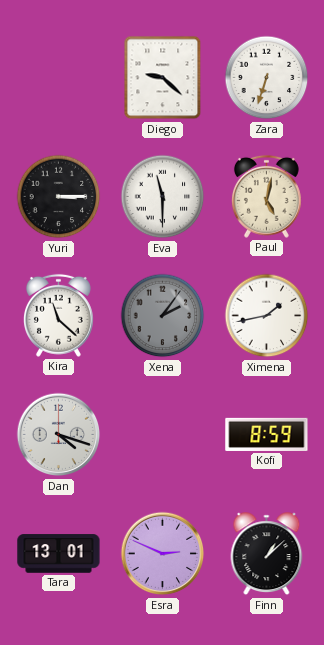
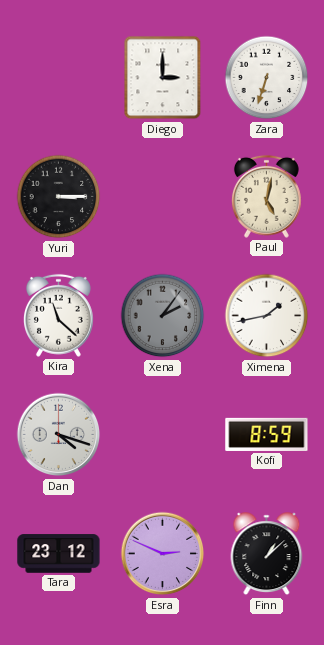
Diego: 9:22 -> 3:00
Eva: 11:30 -> none
Tara: 13:01 -> 23:12
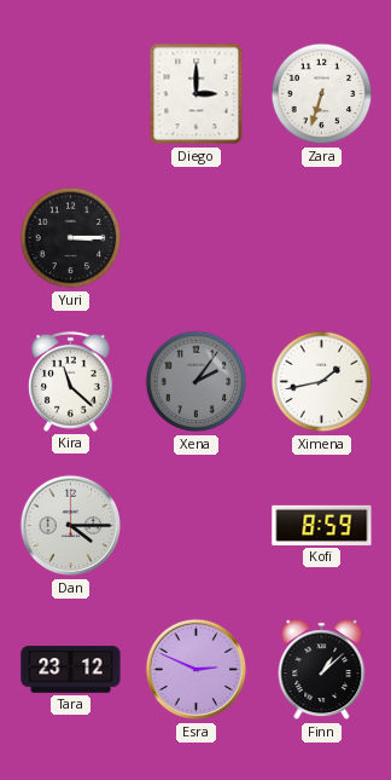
Paul: 5:02 -> none
Dan: 4:18 -> 4:15
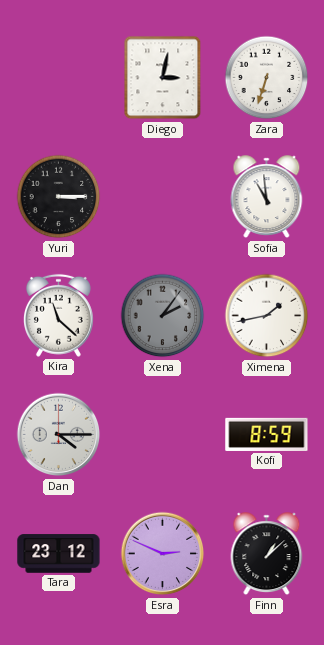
Diego: 3:00 -> 3:02
Sofia: none -> 10:59
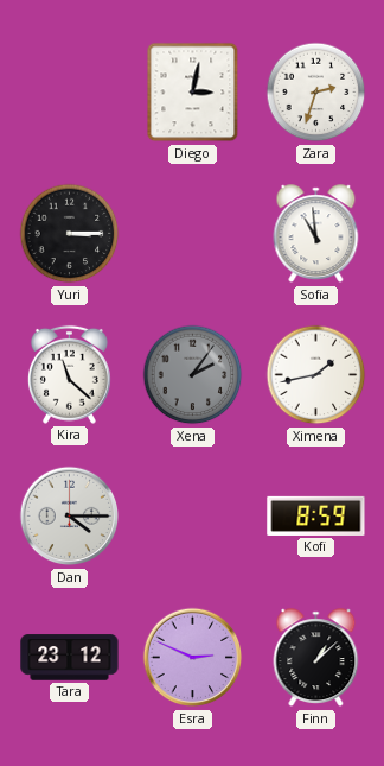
Zara: 6:33 -> 2:33
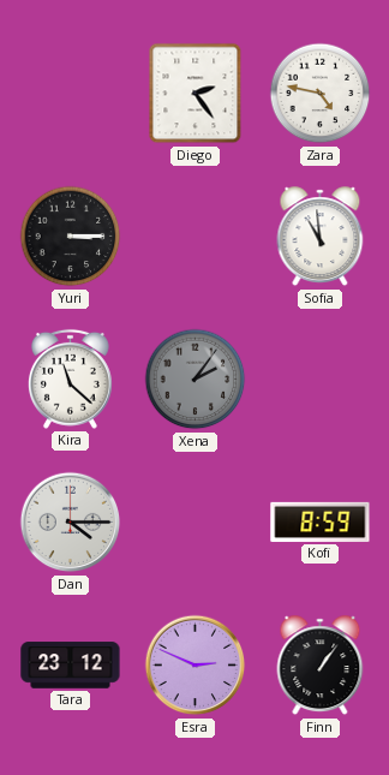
Diego: 3:02 -> 2:24
Zara: 2:33 -> 4:47
Ximena: 1:43 -> none
Finn: 1:08 -> 1:06
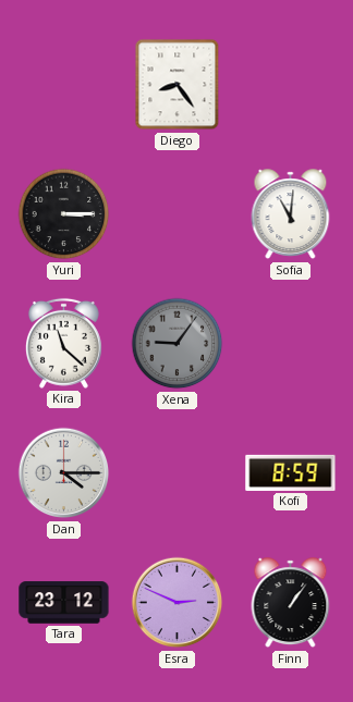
Diego: 2:24 -> 8:24
Zara: 4:47 -> none
Sofia: 10:59 -> 11:01
Xena: 2:06 -> 9:06
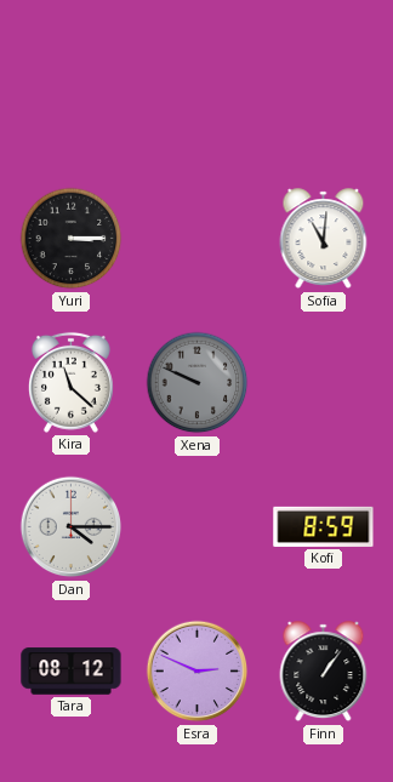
Diego: 8:24 -> none
Xena: 9:06 -> 9:49
Tara: 23:12 -> 08:12
